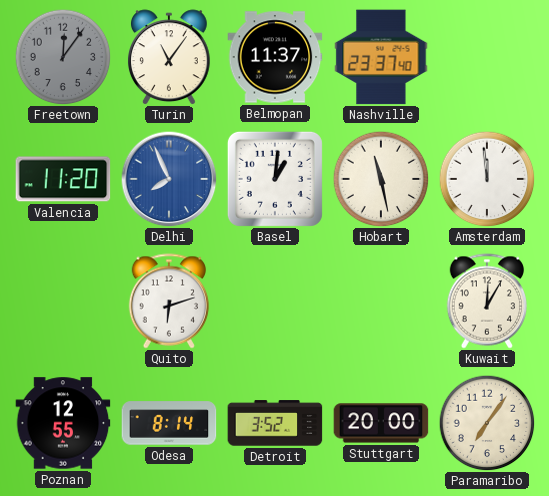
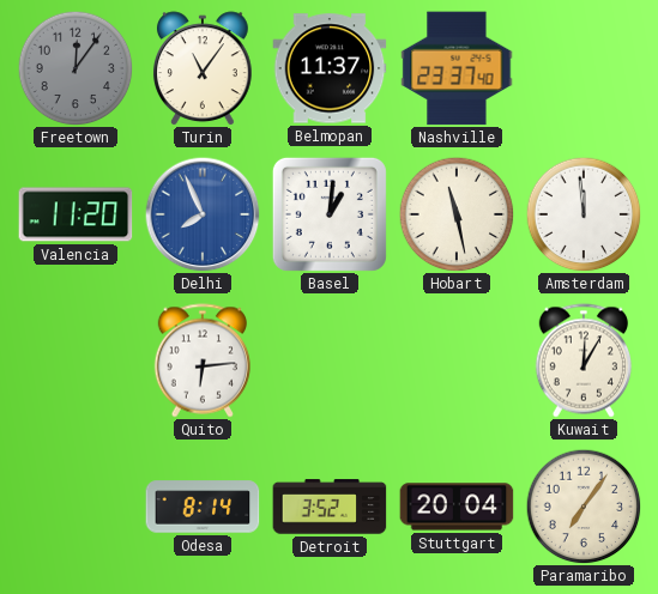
Quito: 6:12 -> 6:14
Poznan: 12:55 -> none
Stuttgart: 20:00 -> 20:04
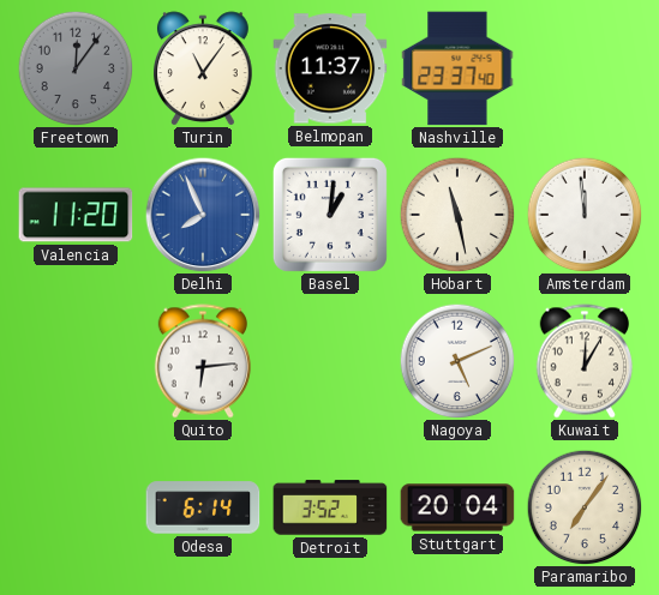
Nagoya: none -> 5:11
Odesa: 8:14 -> 6:14
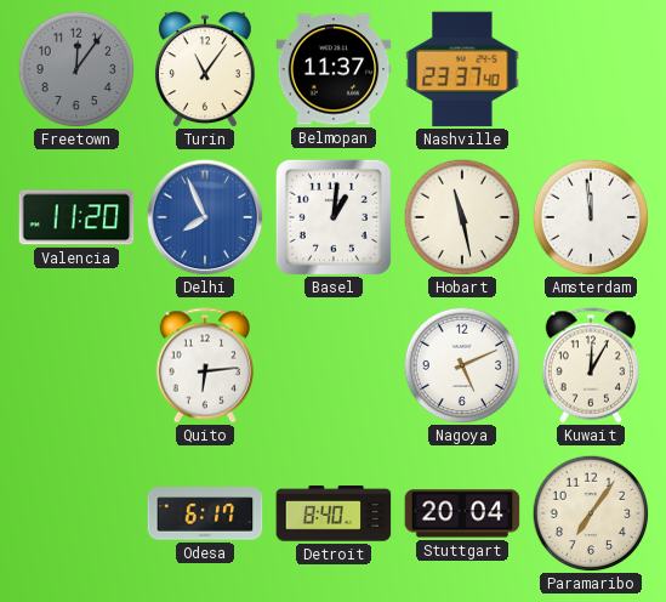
Odesa: 6:14 -> 6:17
Detroit: 3:52 -> 8:40
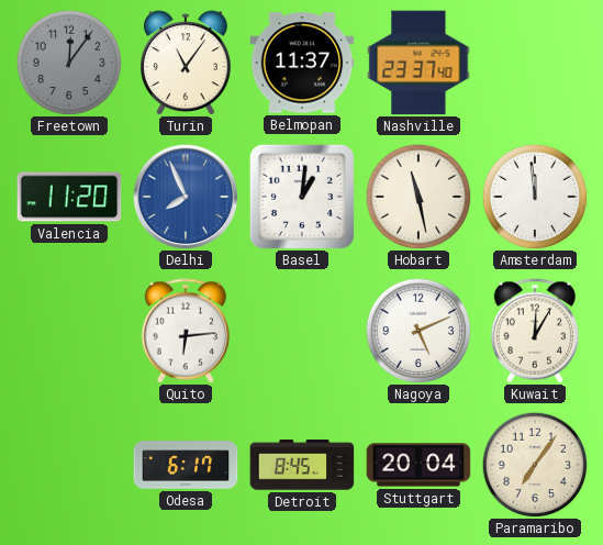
Detroit: 8:40 -> 8:45
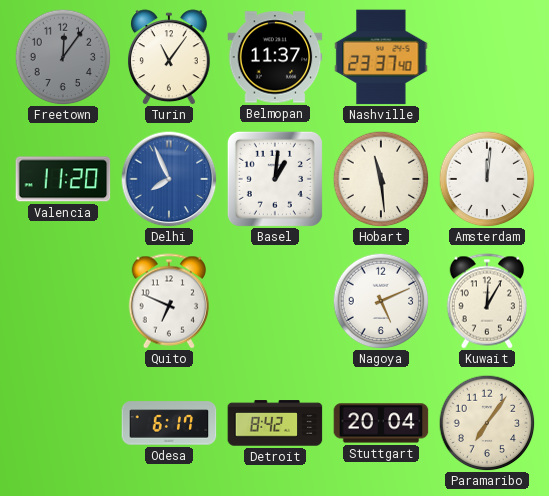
Hobart: 11:28 -> 11:29
Amsterdam: 11:59 -> 12:01
Quito: 6:14 -> 6:49
Detroit: 8:45 -> 8:42
